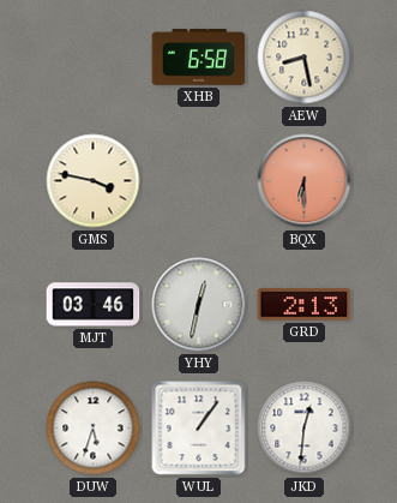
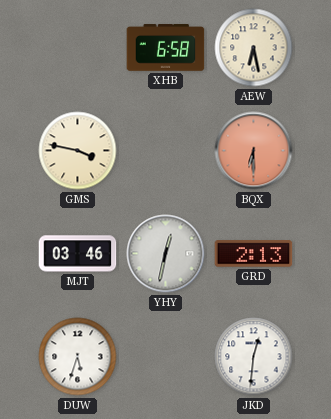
AEW: 8:28 -> 6:28
WUL: 1:06 -> none
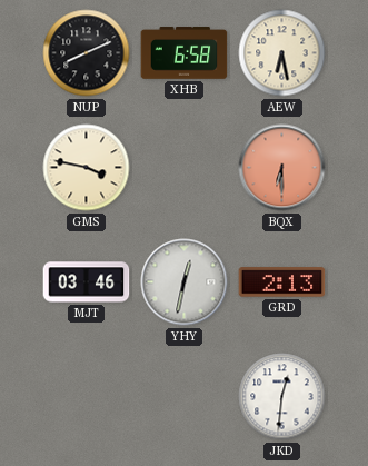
NUP: none -> 8:11
DUW: 5:33 -> none
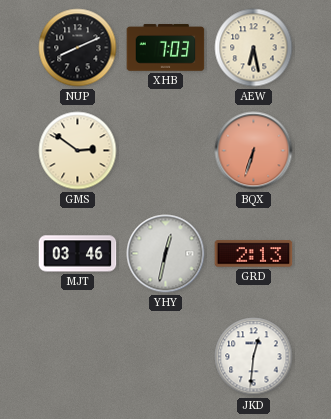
XHB: 6:58 -> 7:03
GMS: 3:47 -> 2:51
BQX: 6:30 -> 6:33
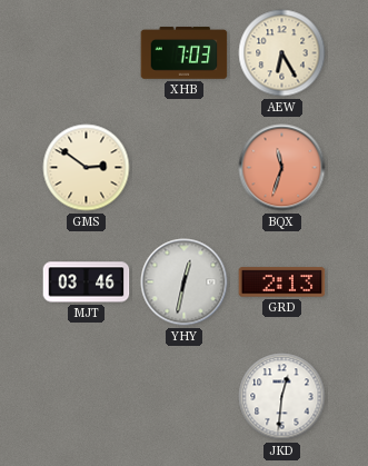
NUP: 8:11 -> none
AEW: 6:28 -> 6:25
BQX: 6:33 -> 11:33
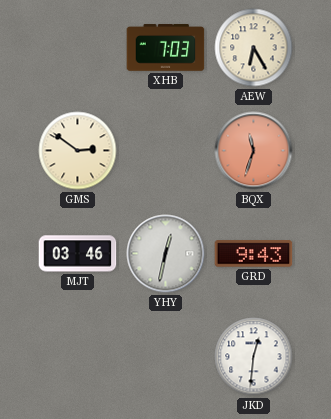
GRD: 2:13 -> 9:43
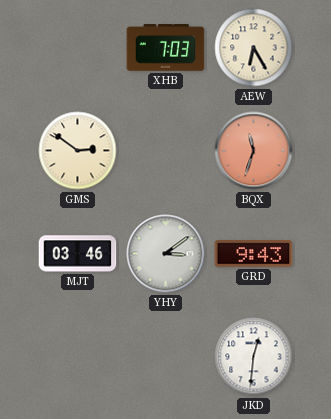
YHY: 12:32 -> 3:09
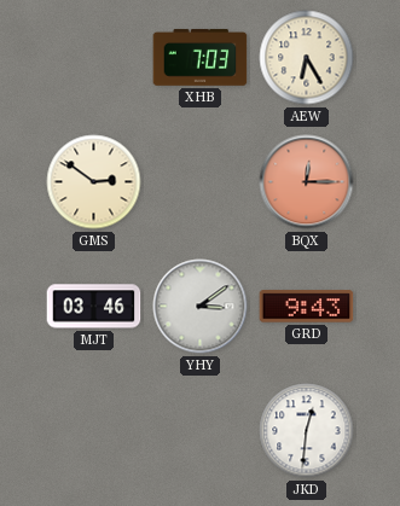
BQX: 11:33 -> 12:15
